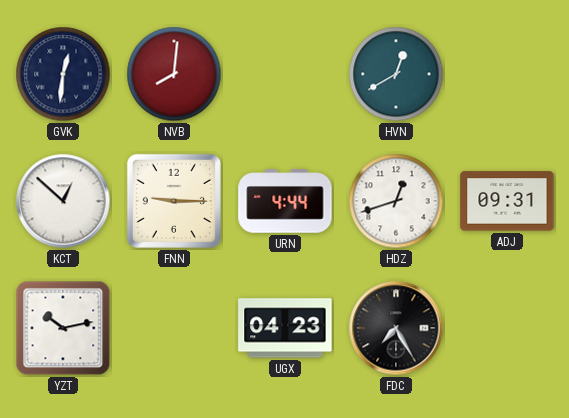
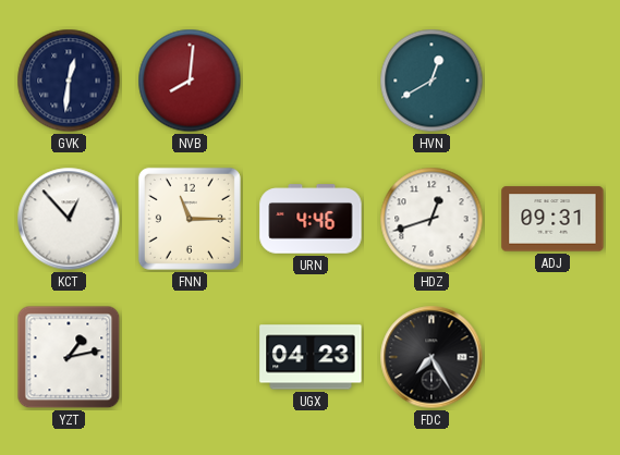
KCT: 12:52 -> 12:53
FNN: 9:15 -> 11:15
URN: 4:44 -> 4:46
YZT: 10:13 -> 1:13
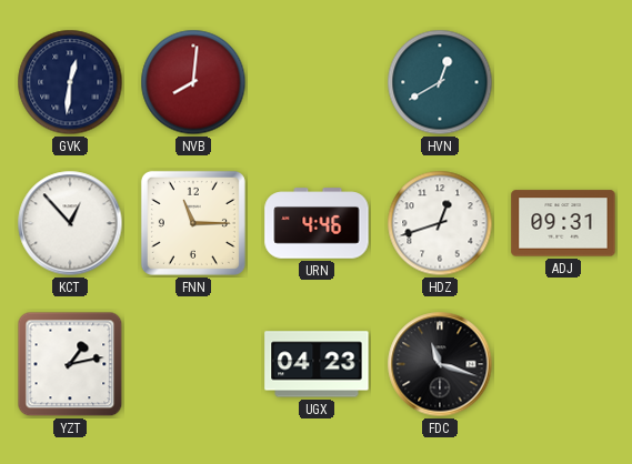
FDC: 7:25 -> 11:18
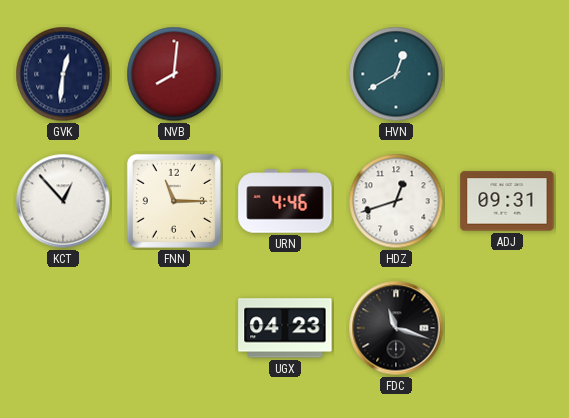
YZT: 1:13 -> none
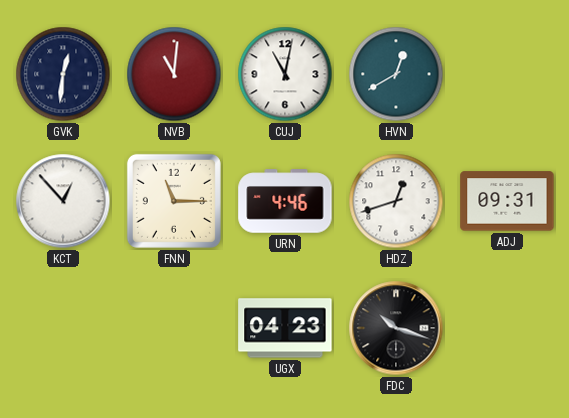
NVB: 8:01 -> 11:01
CUJ: none -> 11:02
FDC: 11:18 -> 10:18
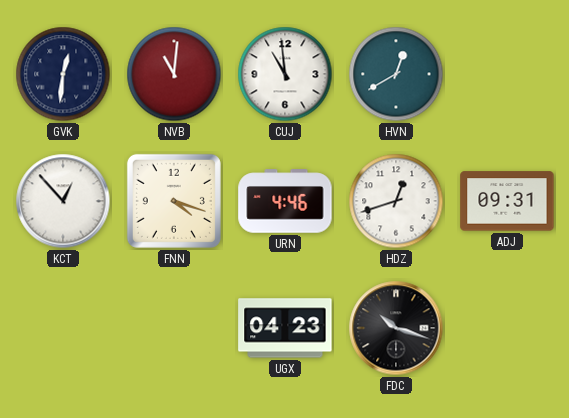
CUJ: 11:02 -> 10:59
FNN: 11:15 -> 4:18
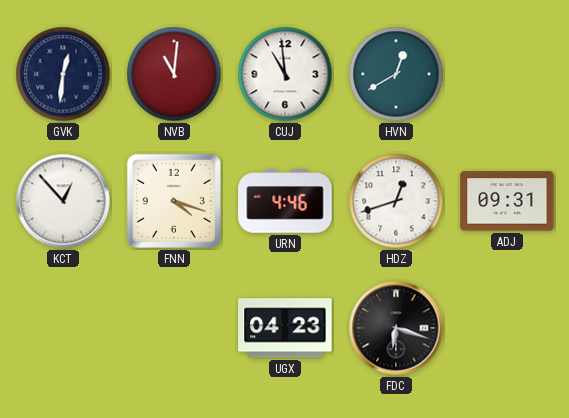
FDC: 10:18 -> 6:18
